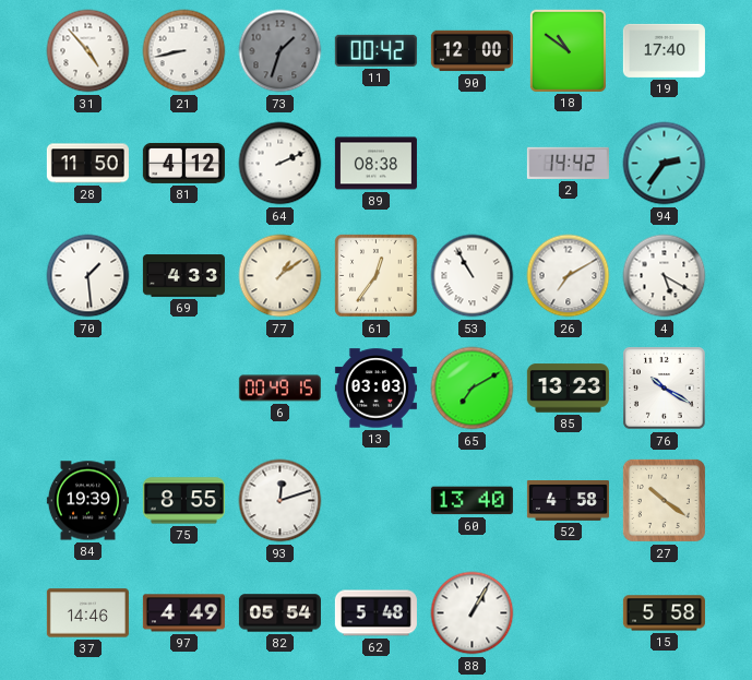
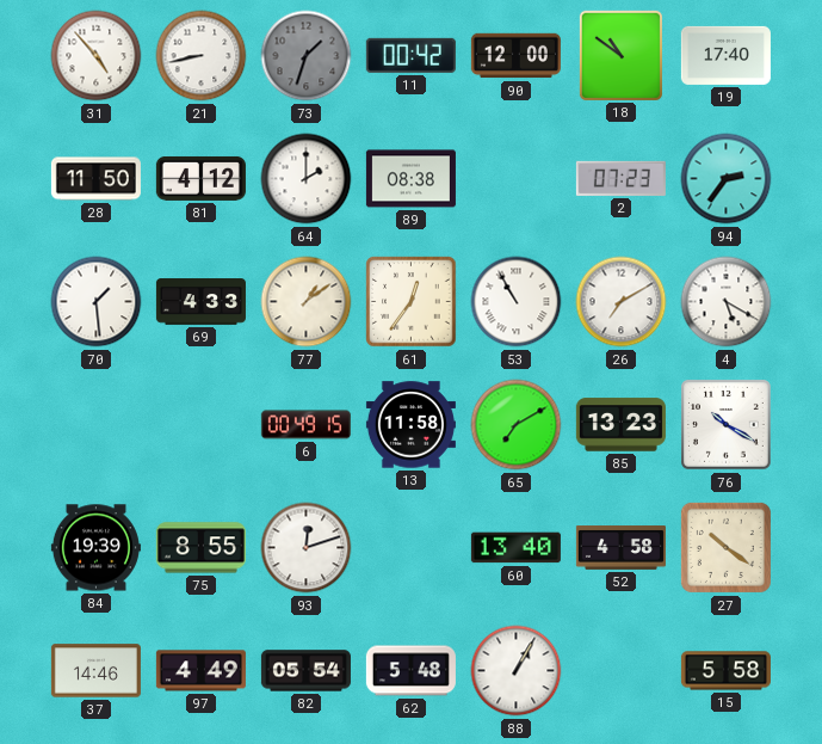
64: 2:11 -> 2:00
2: 14:42 -> 07:23
13: 03:03 -> 11:58
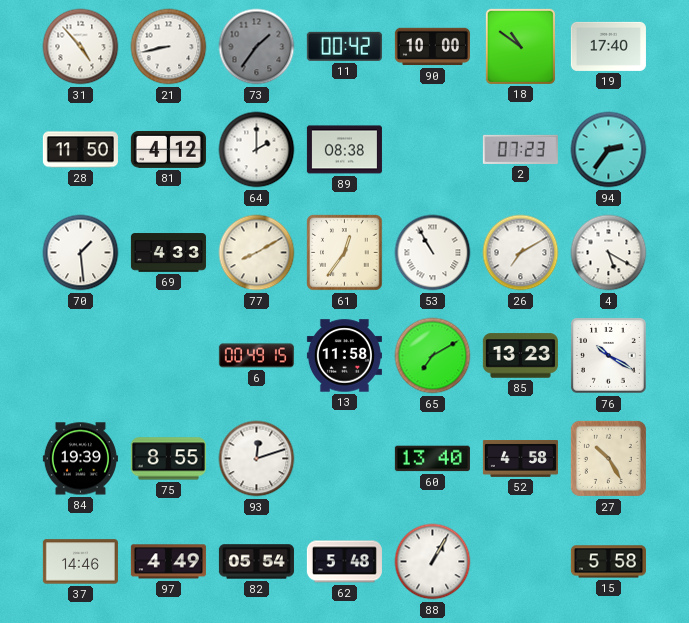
73: 1:33 -> 1:36
90: 12:00 -> 10:00
77: 1:09 -> 8:10
27: 10:21 -> 10:25
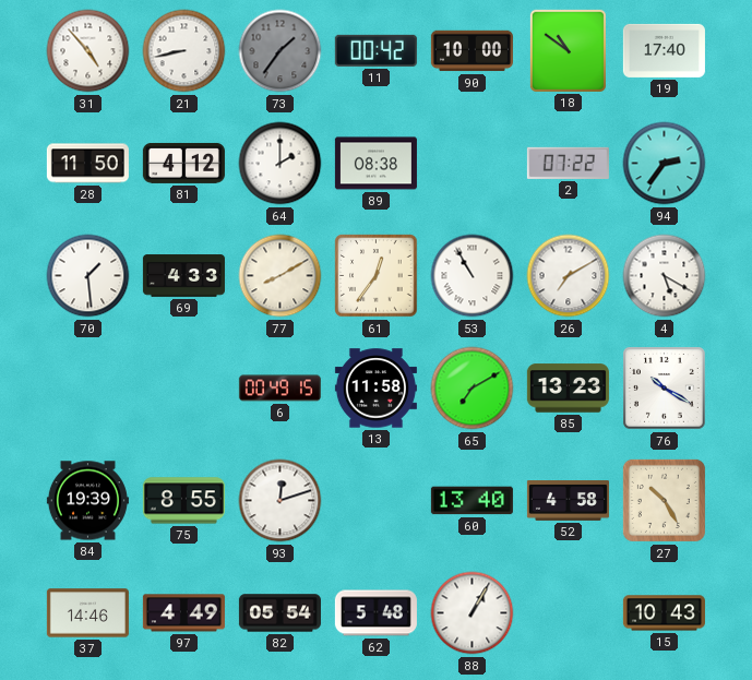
2: 07:23 -> 07:22
15: 5:58 -> 10:43
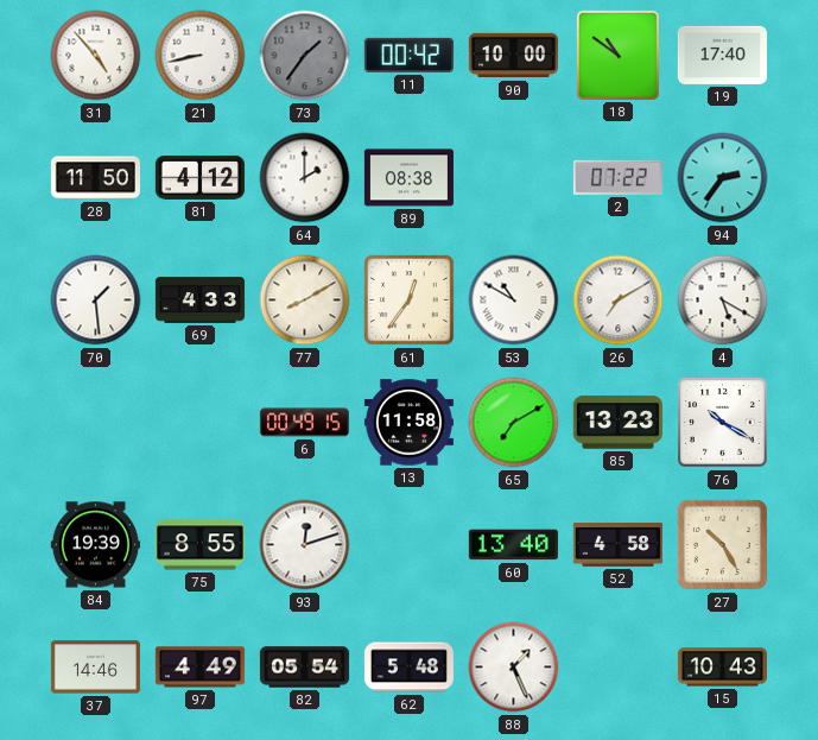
53: 10:55 -> 10:50
88: 1:05 -> 1:26
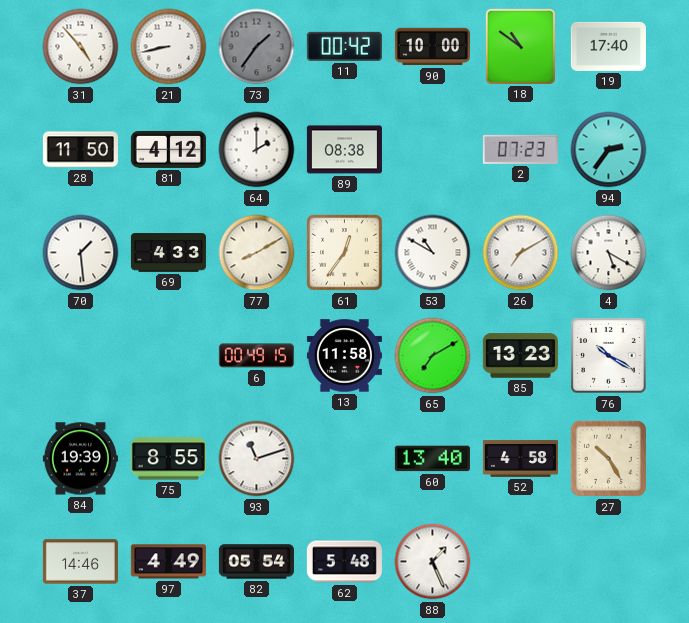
2: 07:22 -> 07:23
93: 12:12 -> 11:12
15: 10:43 -> none
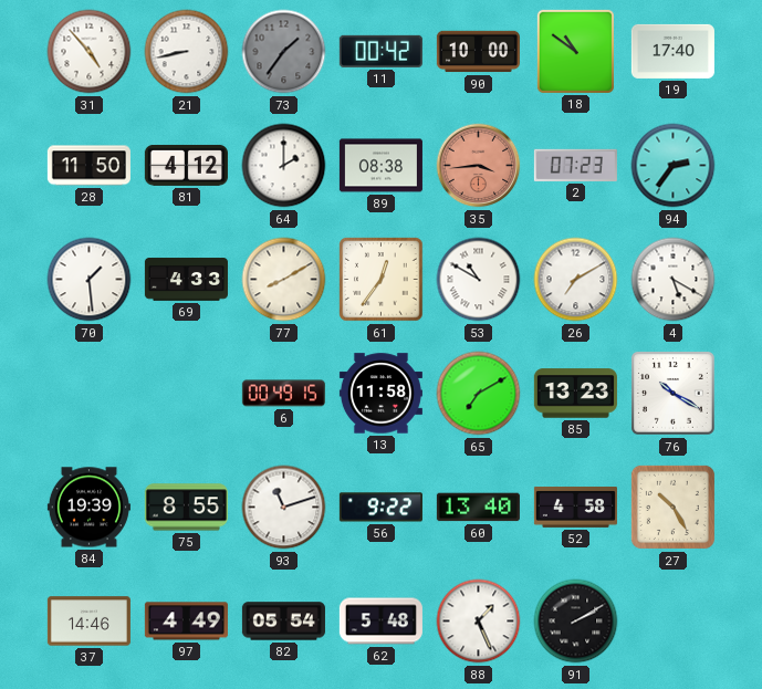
35: none -> 3:44
56: none -> 9:22
91: none -> 2:10
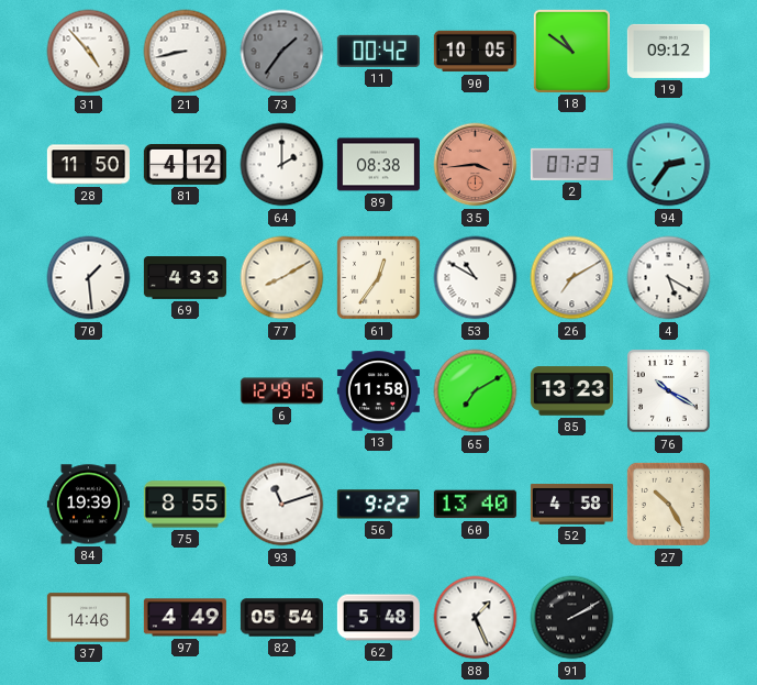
90: 10:00 -> 10:05
19: 17:40 -> 09:12
6: 00:49 -> 12:49
